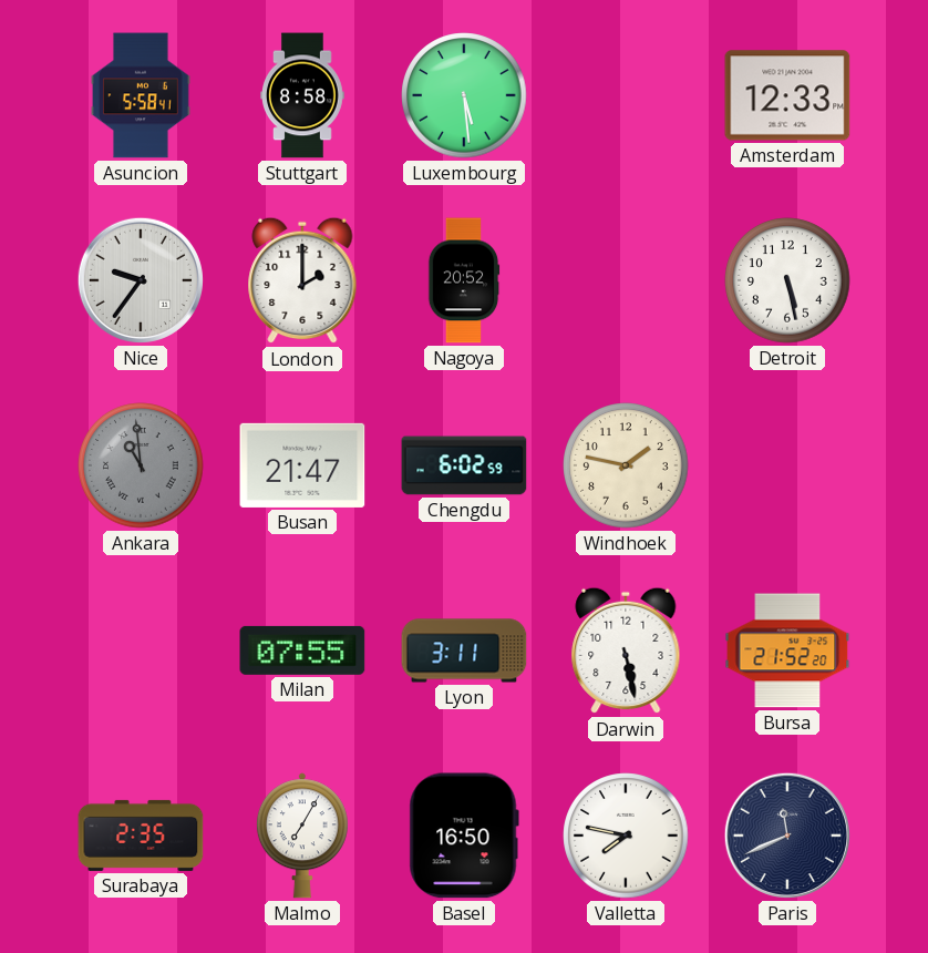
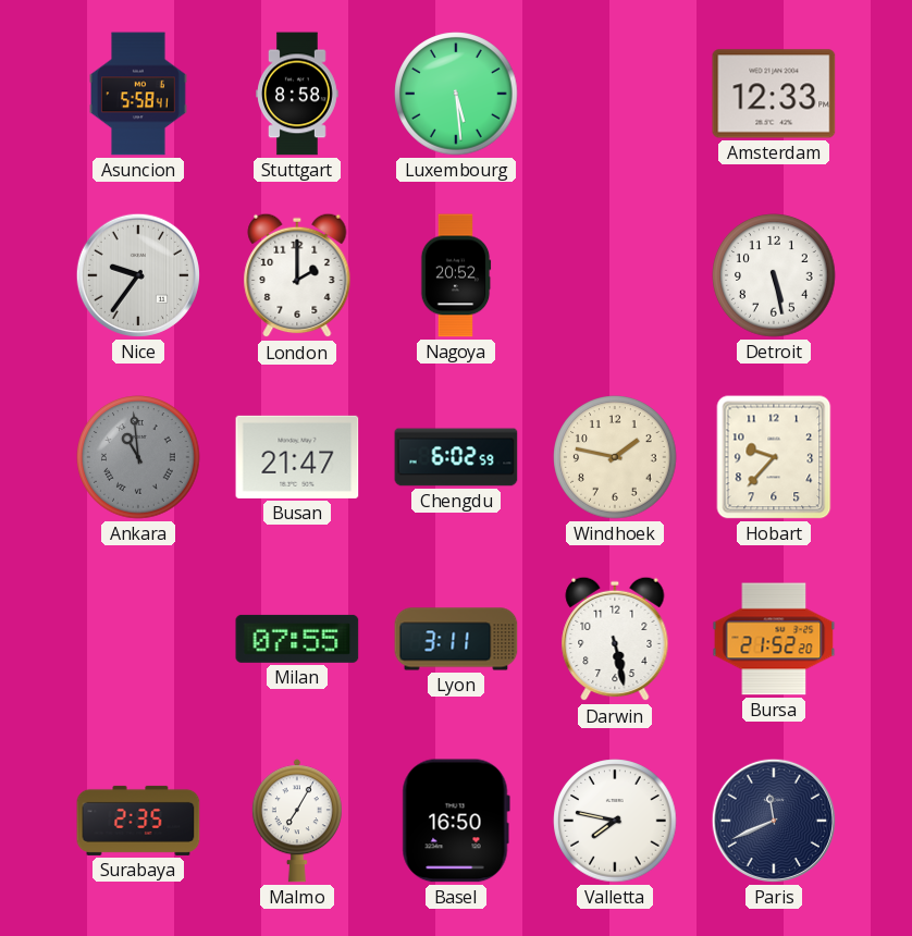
Hobart: none -> 9:37
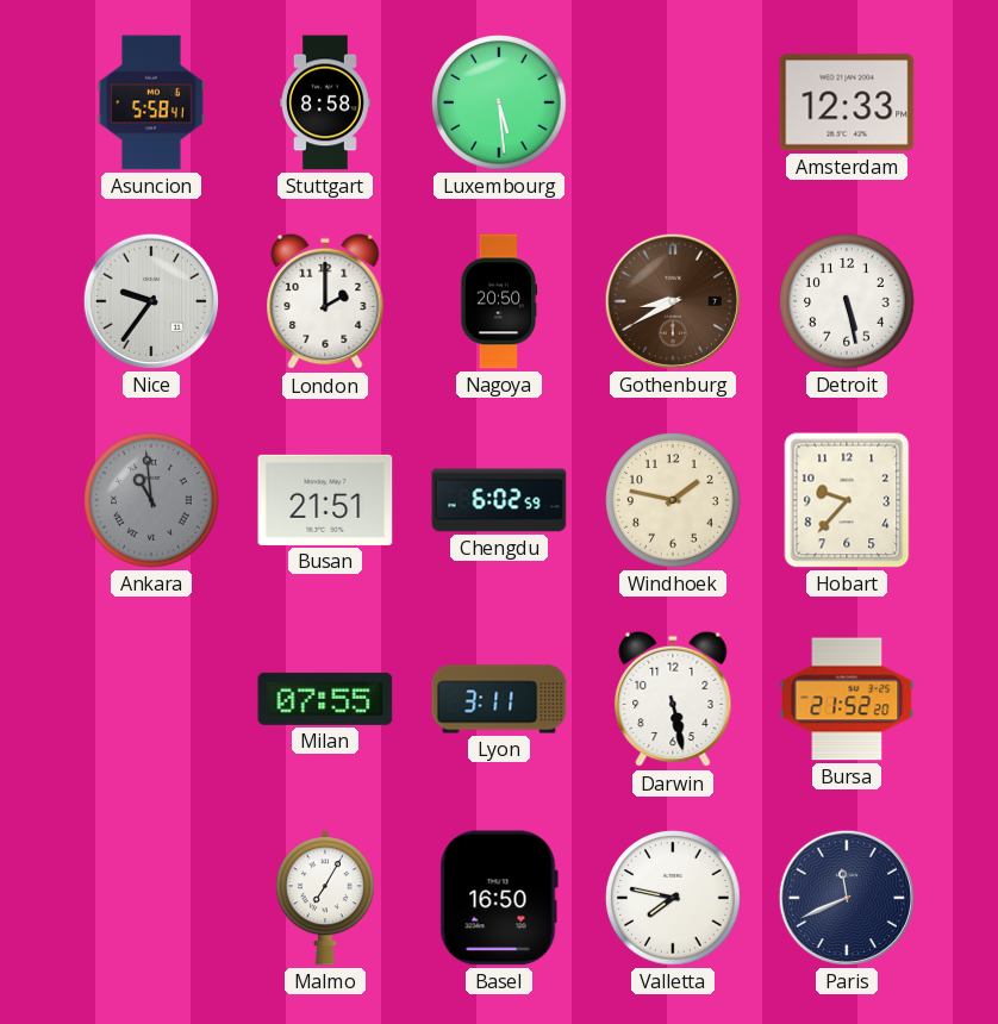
Nagoya: 20:52 -> 20:50
Gothenburg: none -> 8:40
Busan: 21:47 -> 21:51
Surabaya: 2:35 -> none
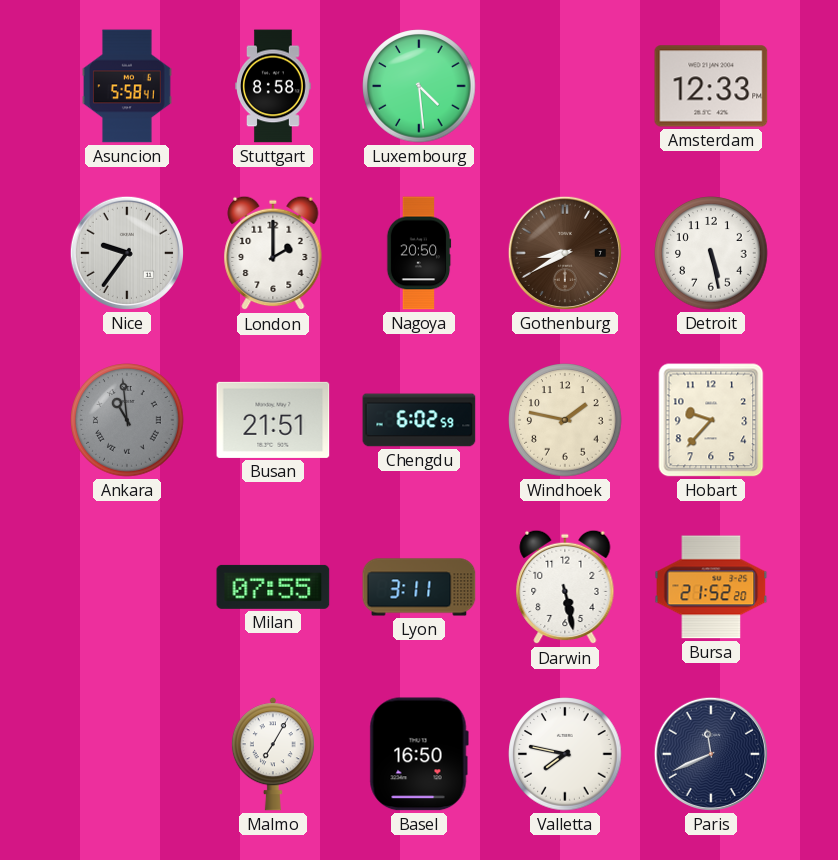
Luxembourg: 5:29 -> 4:29
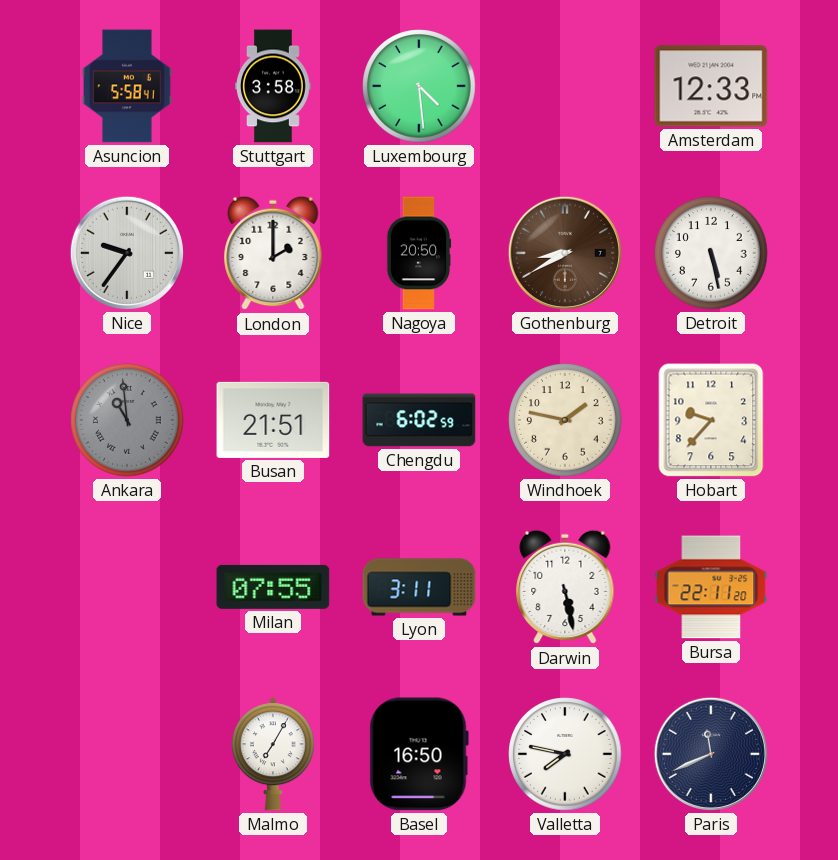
Stuttgart: 8:58 -> 3:58
Bursa: 21:52 -> 22:11
